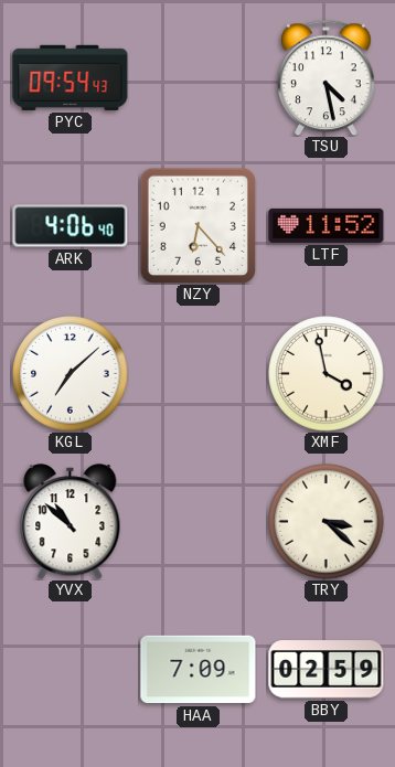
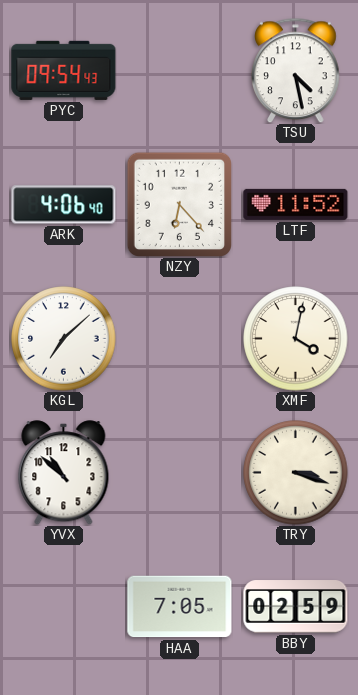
XMF: 3:58 -> 4:02
TRY: 3:22 -> 3:18
HAA: 7:09 -> 7:05
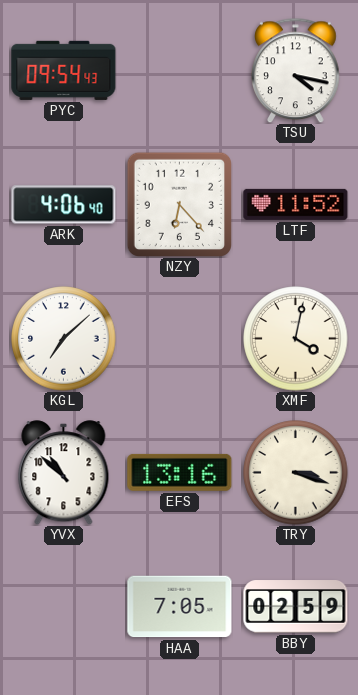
TSU: 4:28 -> 4:17
EFS: none -> 13:16
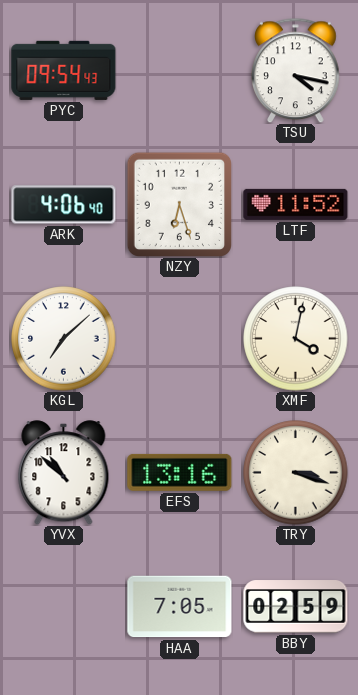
NZY: 6:23 -> 6:27
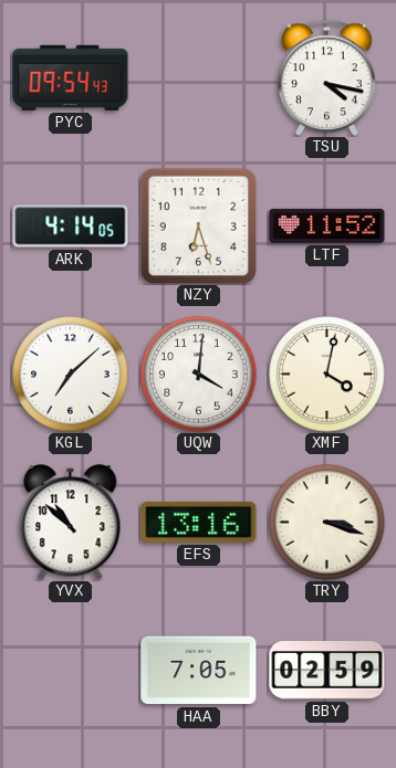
ARK: 4:06 -> 4:14
UQW: none -> 4:01
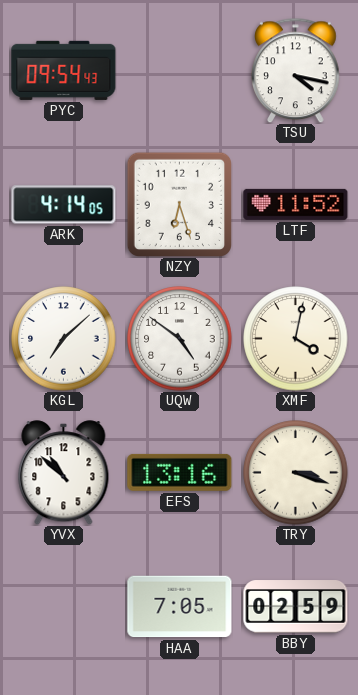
UQW: 4:01 -> 4:51
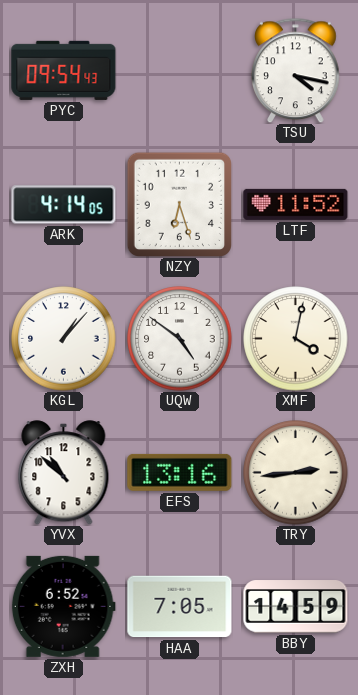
KGL: 7:08 -> 1:07
TRY: 3:18 -> 2:44
ZXH: none -> 6:52
BBY: 02:59 -> 14:59
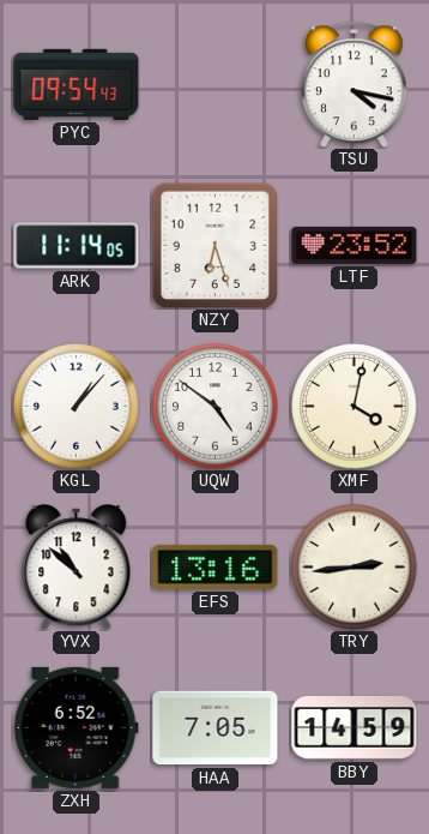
ARK: 4:14 -> 11:14
LTF: 11:52 -> 23:52
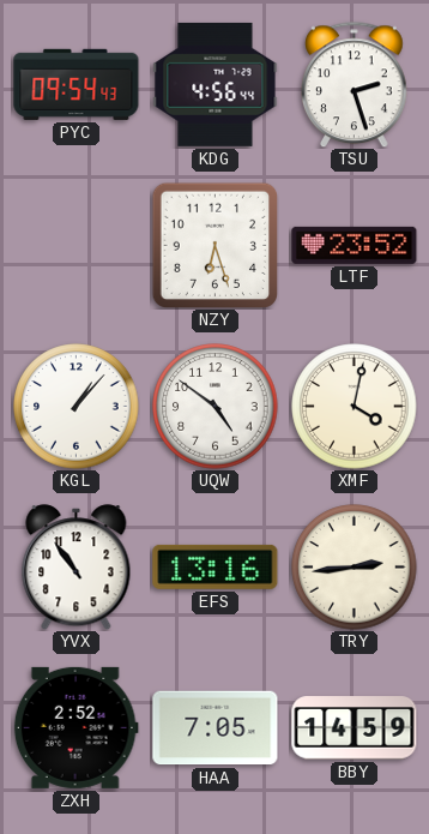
KDG: none -> 4:56
TSU: 4:17 -> 2:27
ARK: 11:14 -> none
YVX: 10:52 -> 10:54
ZXH: 6:52 -> 2:52
